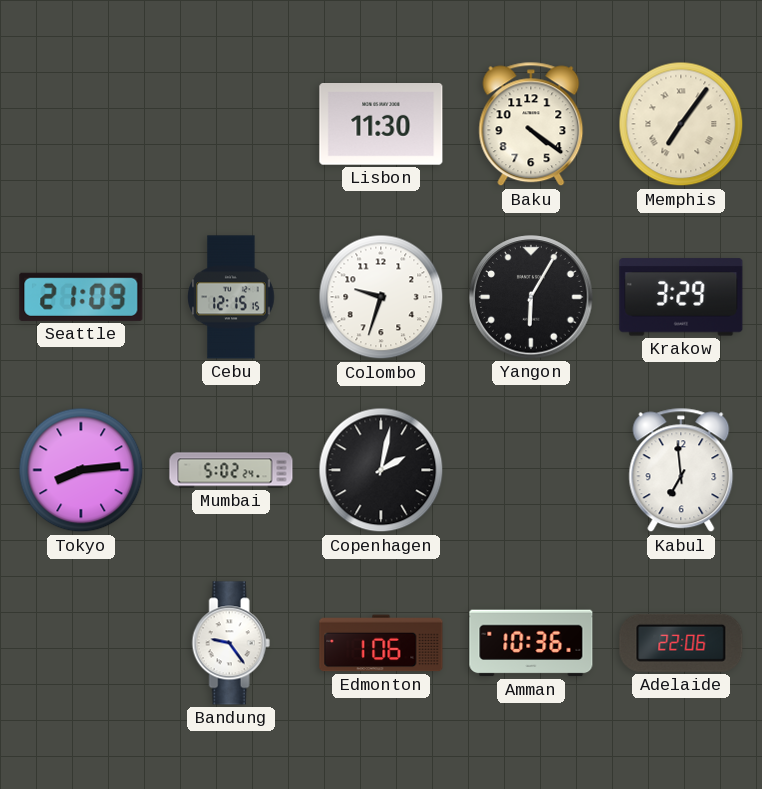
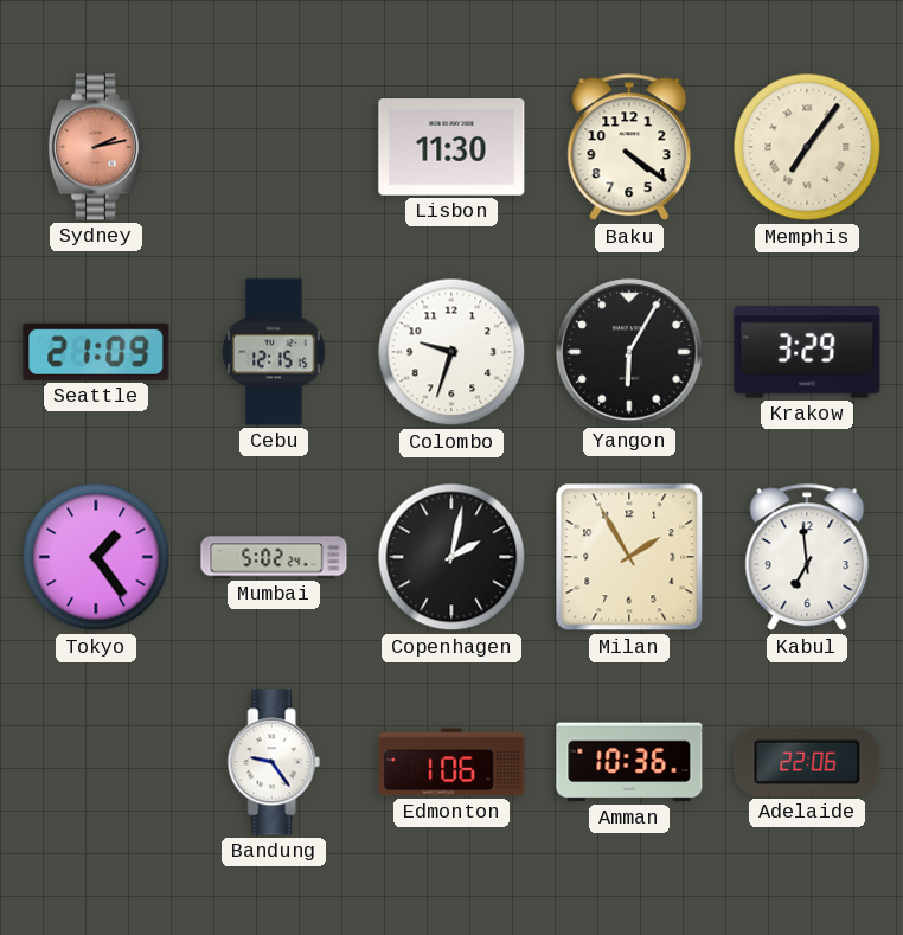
Sydney: none -> 2:13
Tokyo: 8:14 -> 1:24
Milan: none -> 1:55
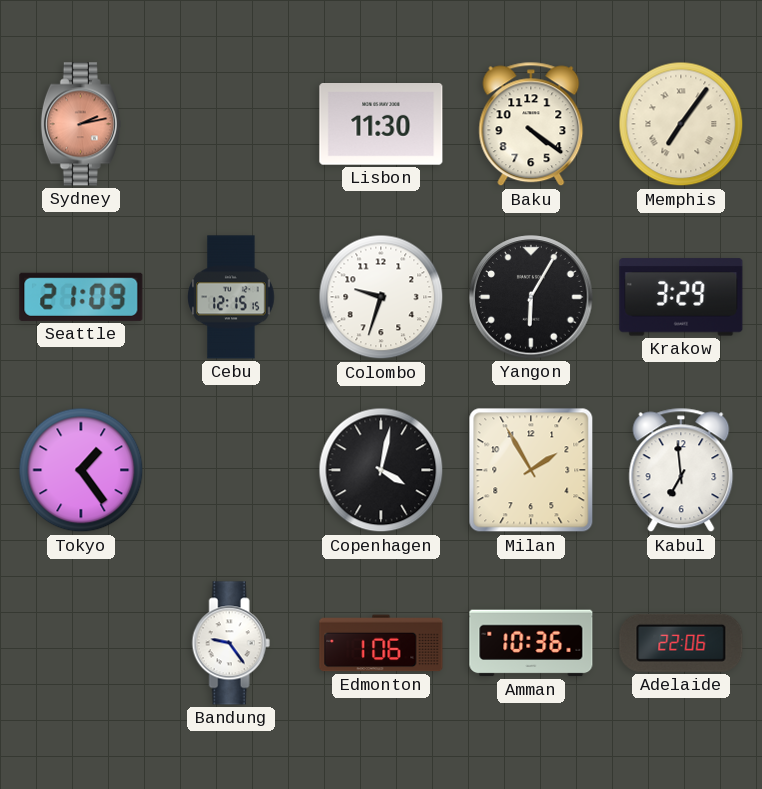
Mumbai: 5:02 -> none
Copenhagen: 2:02 -> 4:02
